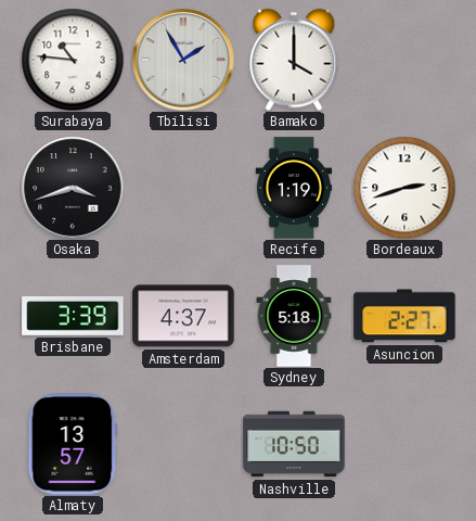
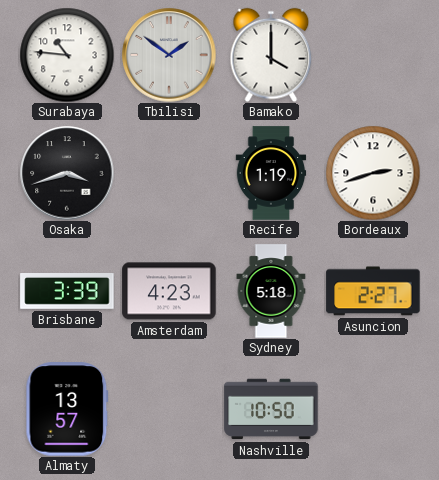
Tbilisi: 1:55 -> 1:51
Amsterdam: 4:37 -> 4:23
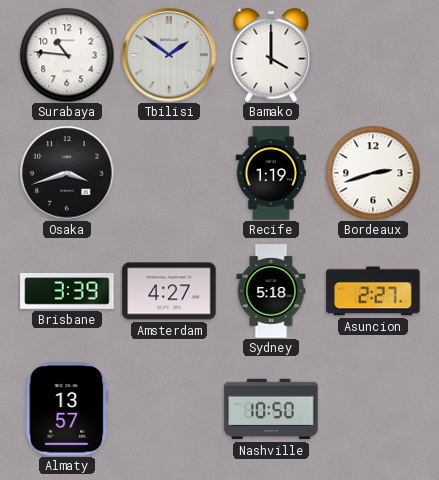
Amsterdam: 4:23 -> 4:27
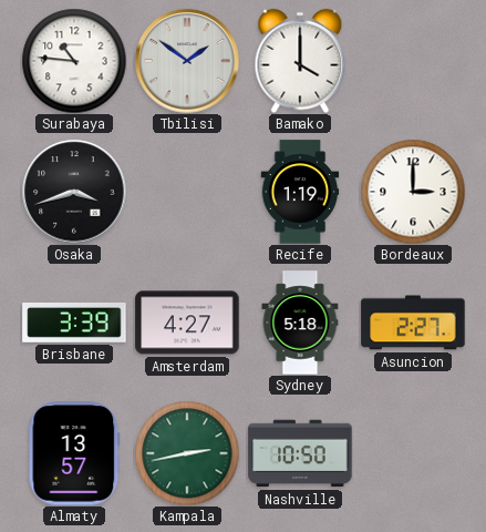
Bordeaux: 2:42 -> 3:00
Kampala: none -> 2:43
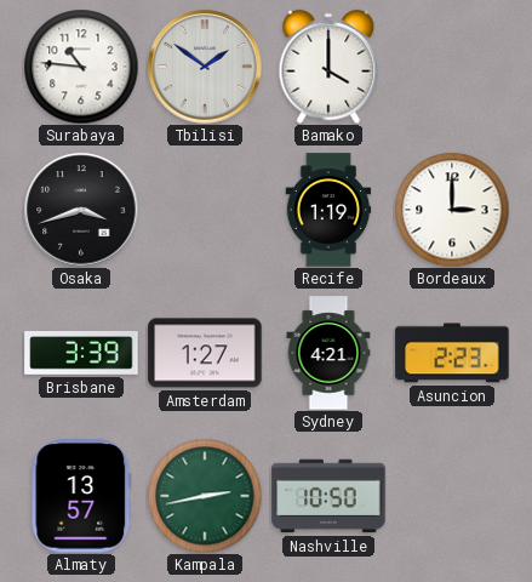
Amsterdam: 4:27 -> 1:27
Sydney: 5:18 -> 4:21
Asuncion: 2:27 -> 2:23
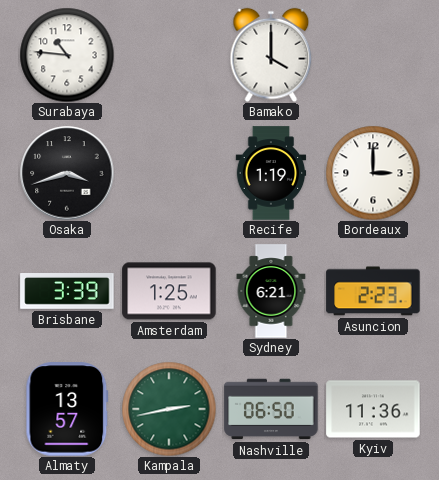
Tbilisi: 1:51 -> none
Amsterdam: 1:27 -> 1:25
Sydney: 4:21 -> 6:21
Nashville: 10:50 -> 06:50
Kyiv: none -> 11:36
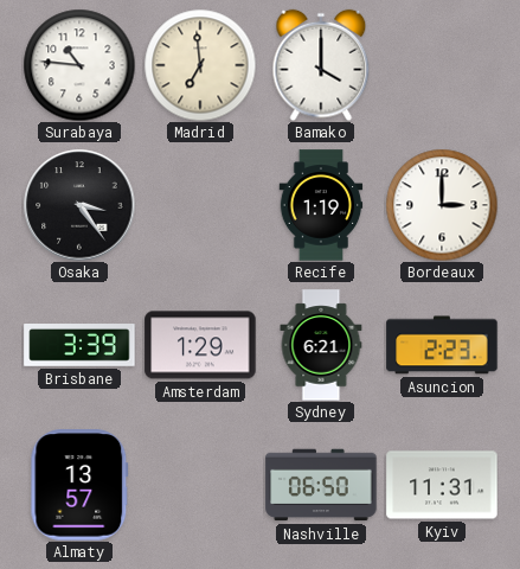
Madrid: none -> 6:59
Osaka: 3:42 -> 3:24
Amsterdam: 1:25 -> 1:29
Kampala: 2:43 -> none
Kyiv: 11:36 -> 11:31
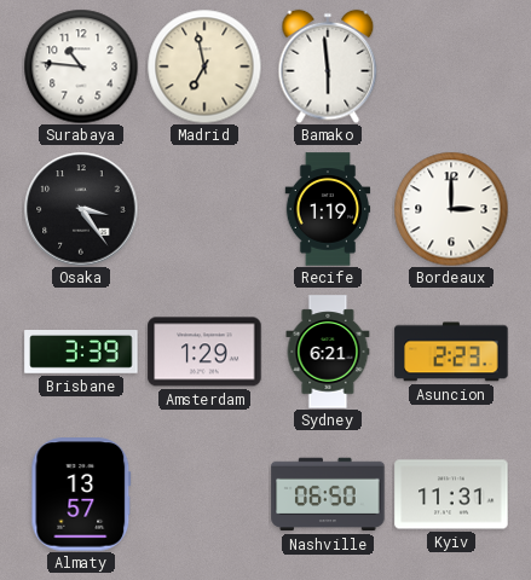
Madrid: 6:59 -> 6:58
Bamako: 4:00 -> 5:59
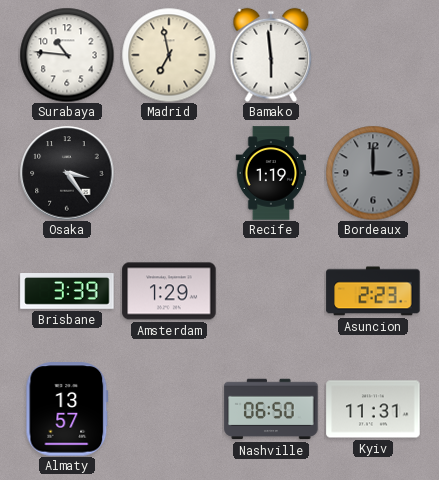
Bordeaux dial: white -> grey
Sydney: 6:21 -> none
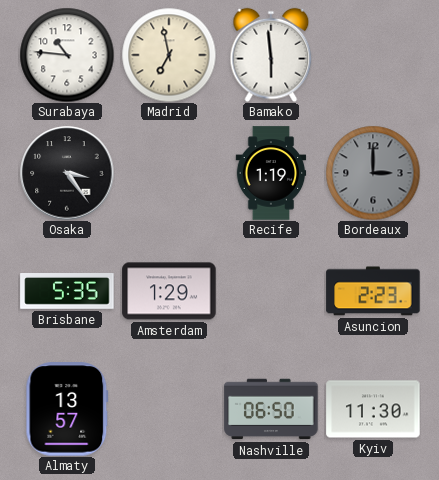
Brisbane: 3:39 -> 5:35
Kyiv: 11:31 -> 11:30
